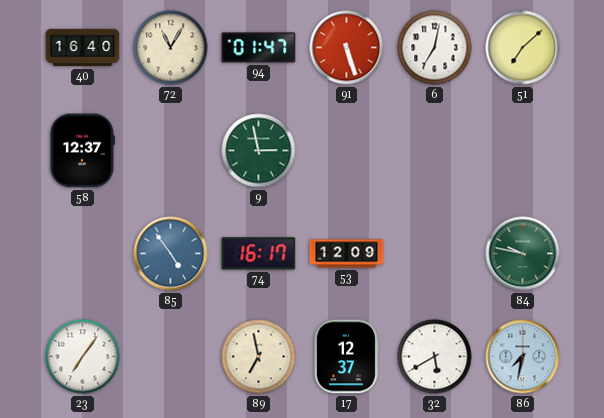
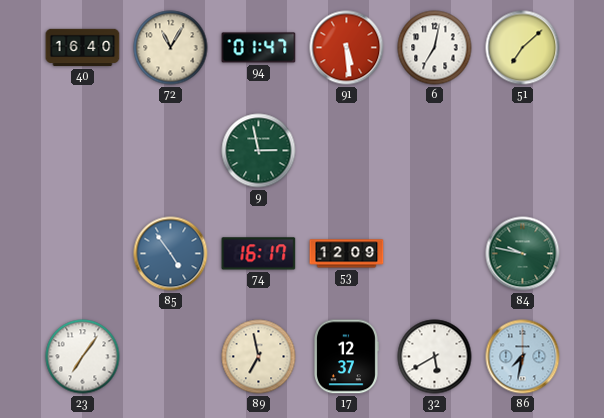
91: 5:27 -> 5:29
58: 12:37 -> none
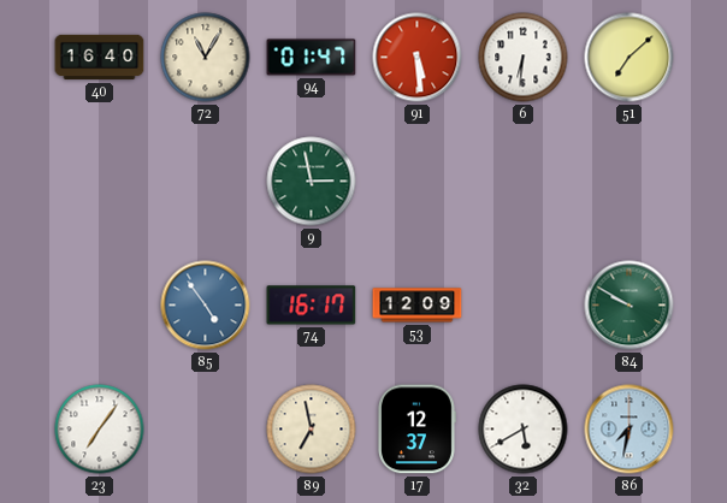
6: 7:02 -> 6:31
84: 9:47 -> 9:50
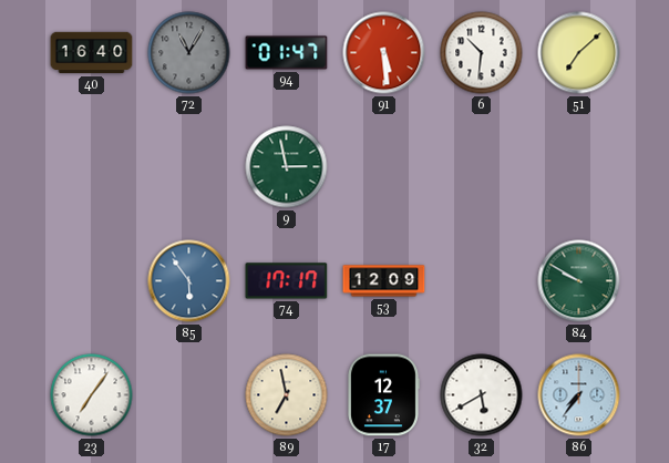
72 dial: cream -> grey
6: 6:31 -> 10:31
85: 4:54 -> 5:54
74: 16:17 -> 17:17
86: 7:32 -> 7:36
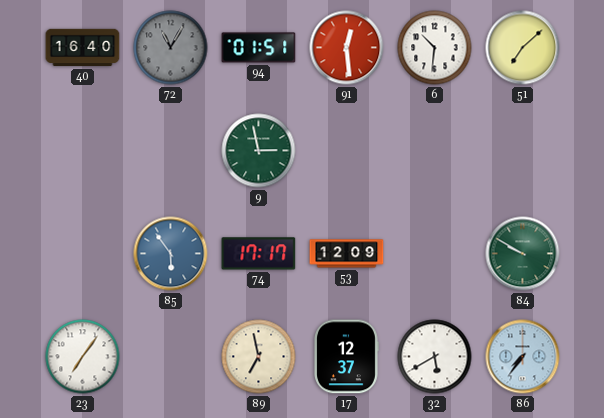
94: 01:47 -> 01:51
91: 5:29 -> 12:29
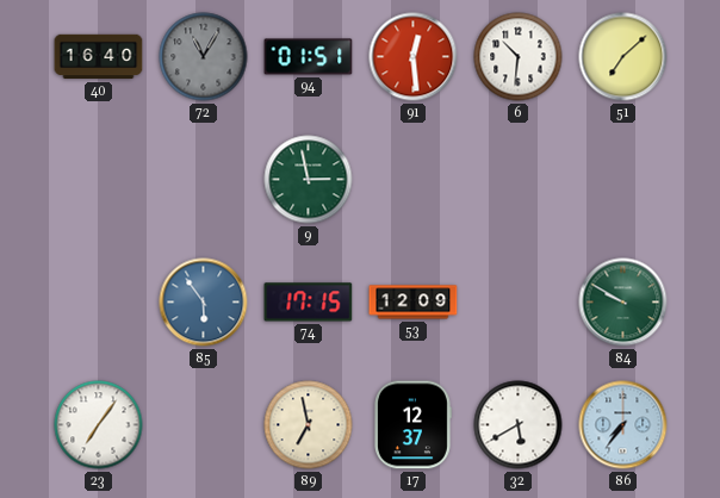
74: 17:17 -> 17:15
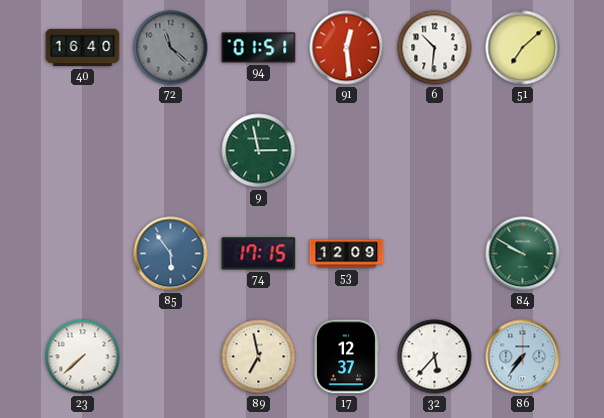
72: 11:05 -> 11:22
23: 7:06 -> 7:38
32: 5:40 -> 5:37
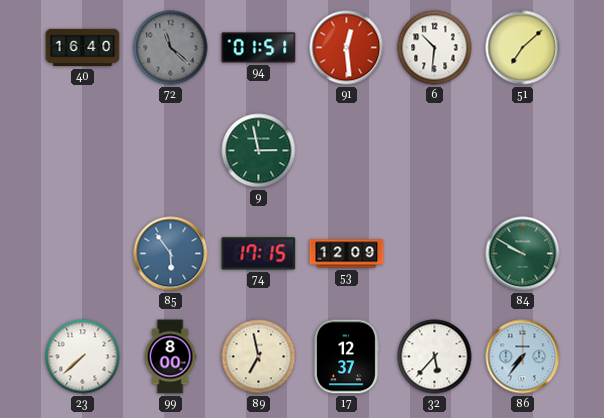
99: none -> 8:00
